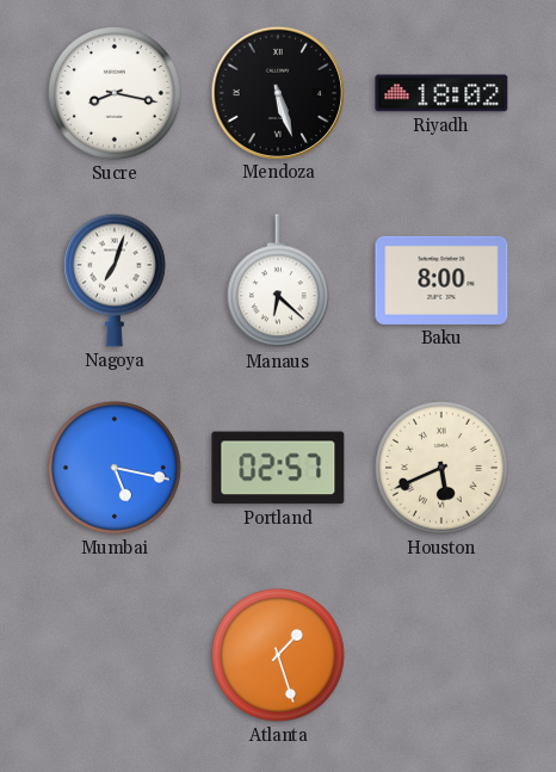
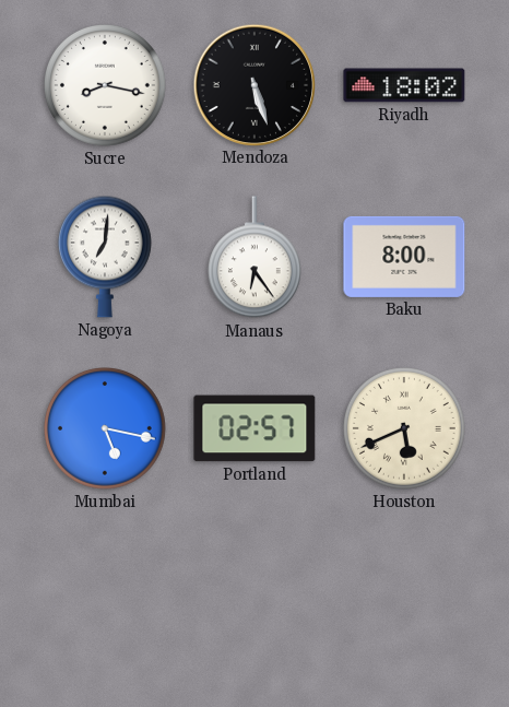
Nagoya: 7:03 -> 7:01
Manaus: 6:22 -> 6:24
Atlanta: 1:27 -> none
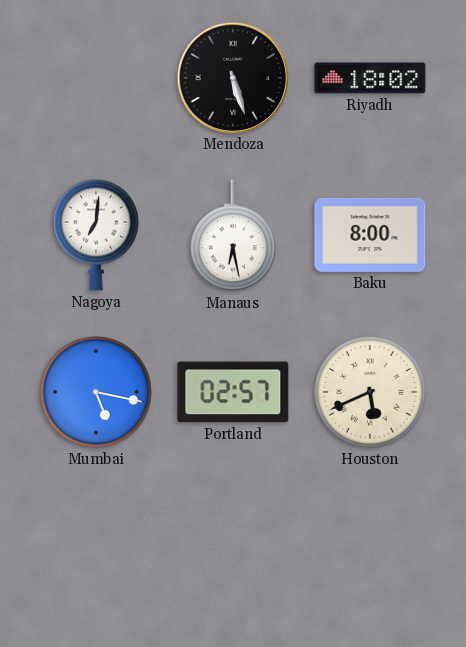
Sucre: 8:17 -> none
Manaus: 6:24 -> 6:28
